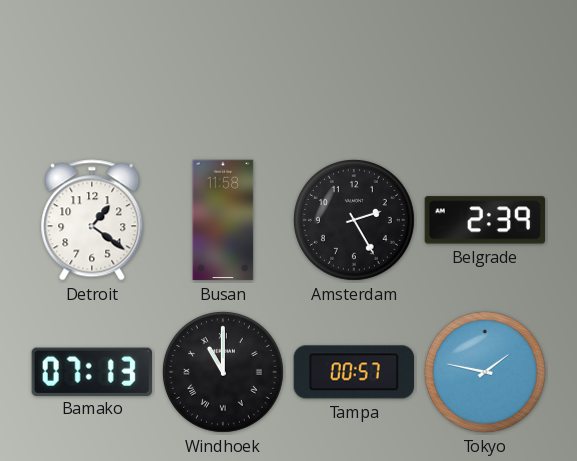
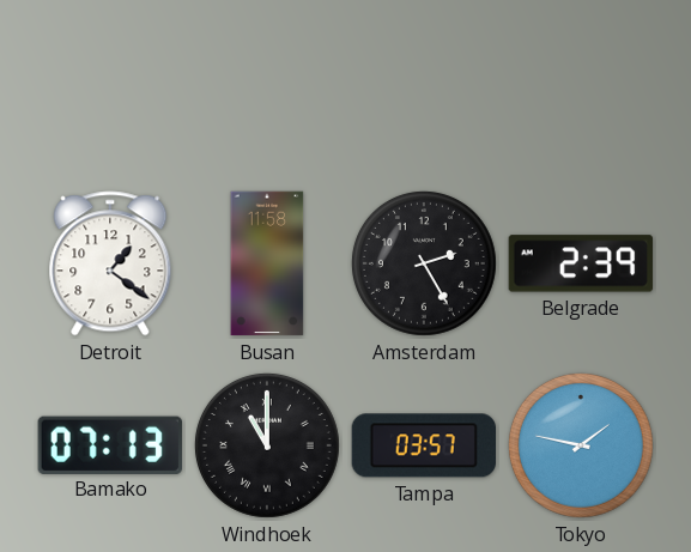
Tampa: 00:57 -> 03:57
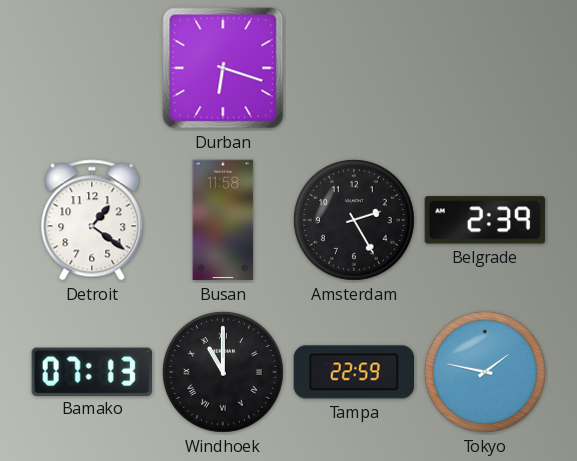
Durban: none -> 6:18
Tampa: 03:57 -> 22:59
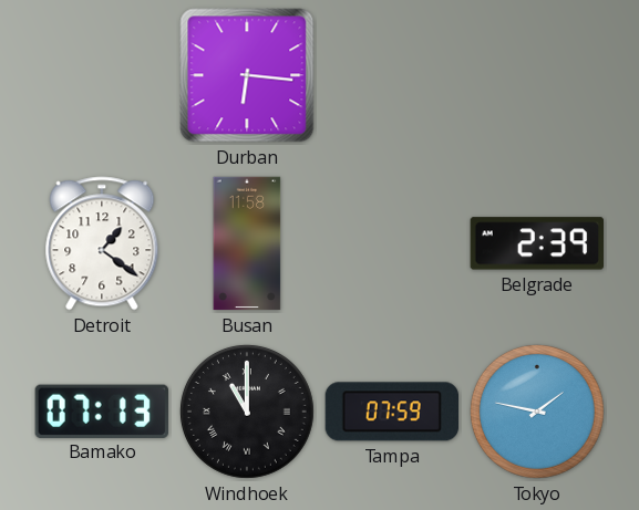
Durban: 6:18 -> 6:16
Amsterdam: 2:25 -> none
Tampa: 22:59 -> 07:59
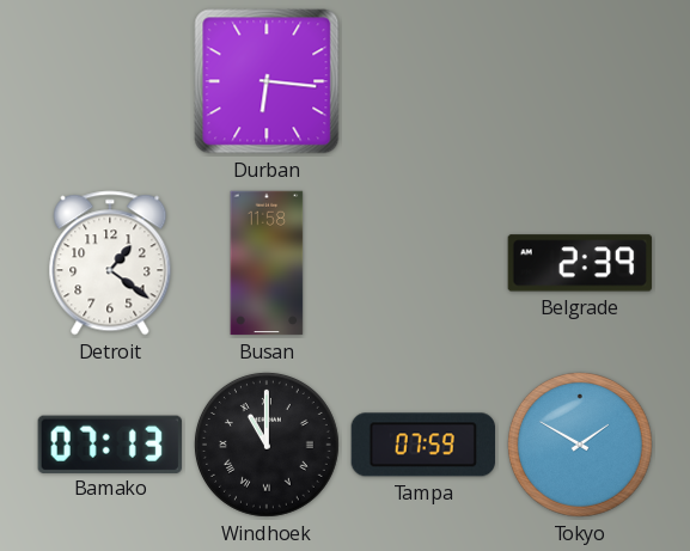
Tokyo: 1:47 -> 1:50
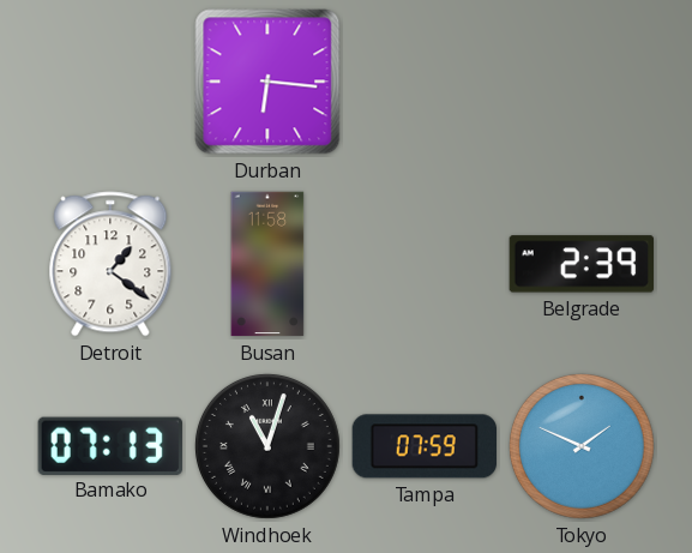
Windhoek: 11:00 -> 11:03
Tokyo: 1:50 -> 1:49
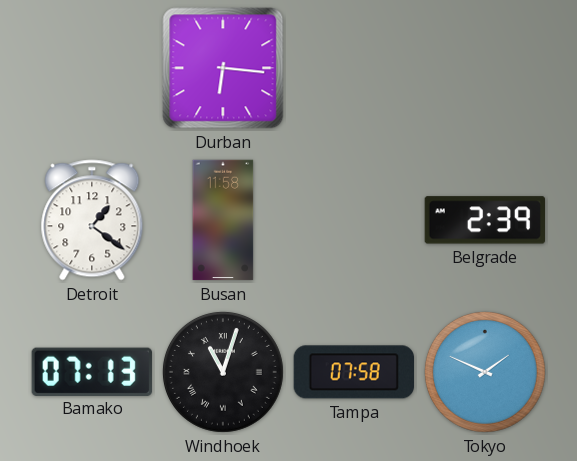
Tampa: 07:59 -> 07:58
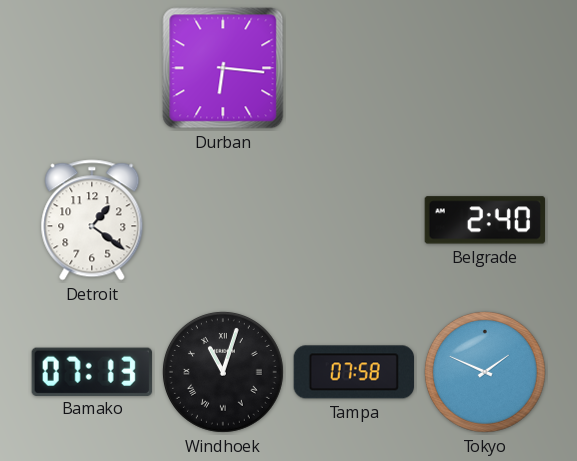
Busan: 11:58 -> none
Belgrade: 2:39 -> 2:40
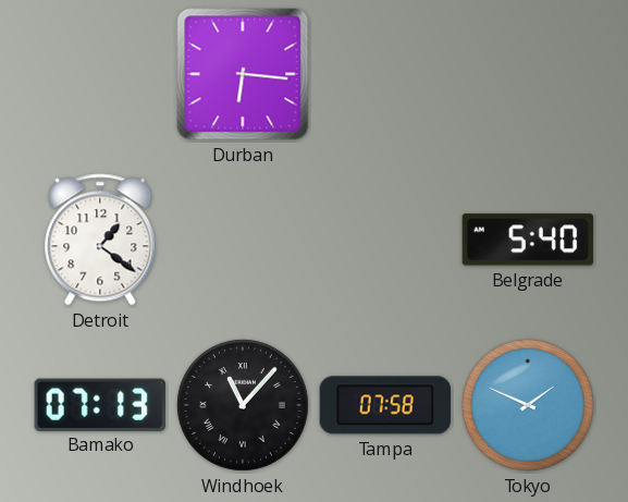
Belgrade: 2:40 -> 5:40
Windhoek: 11:03 -> 11:07
